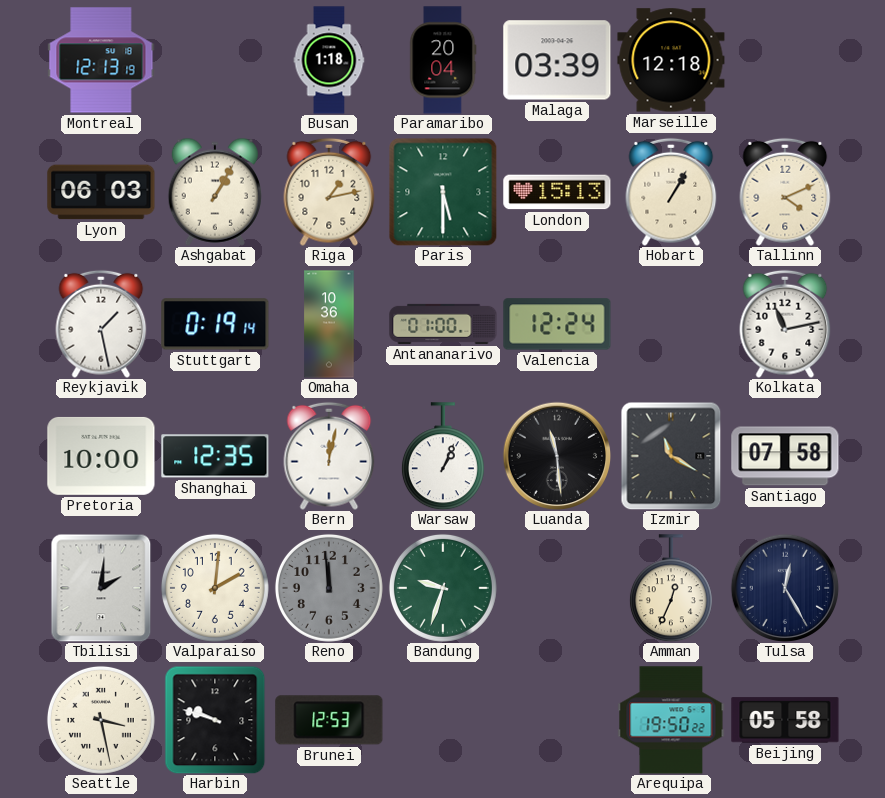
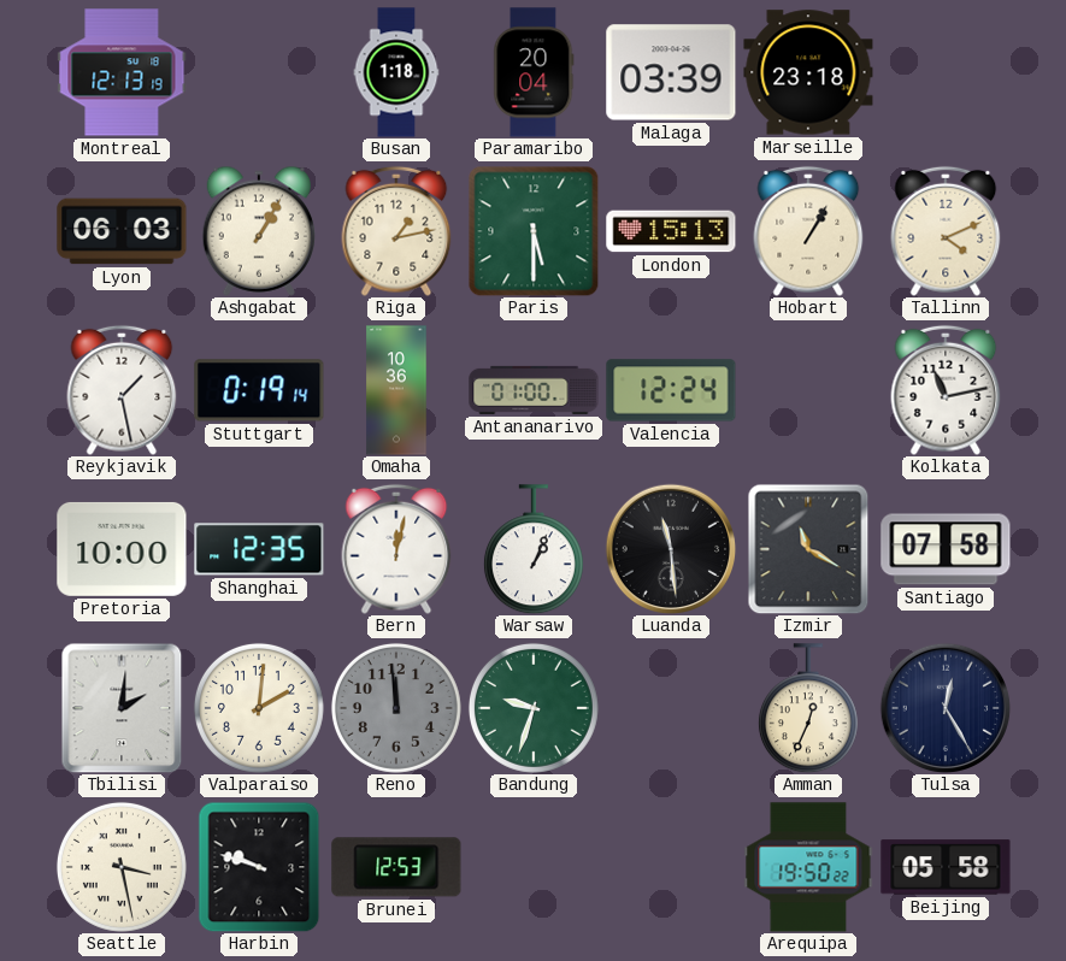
Marseille: 12:18 -> 23:18
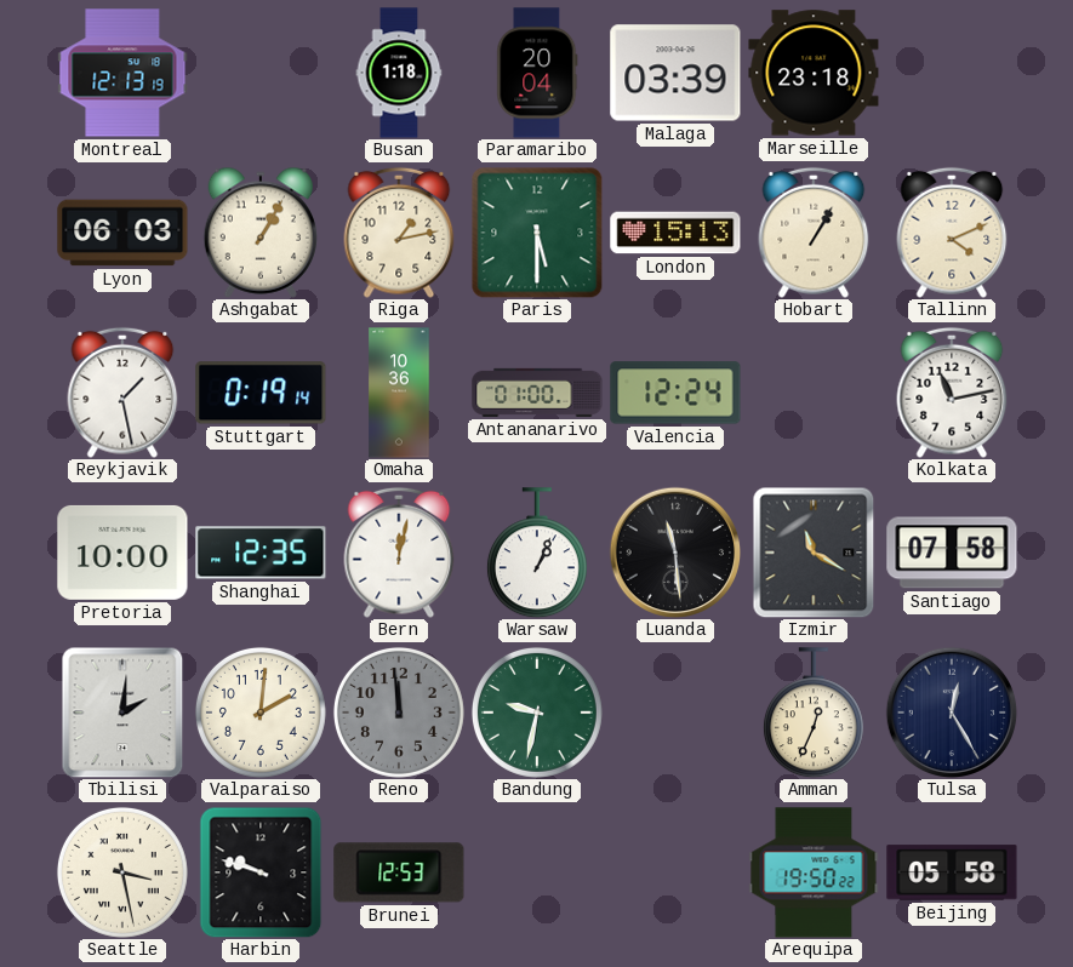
Bandung: 9:33 -> 9:32
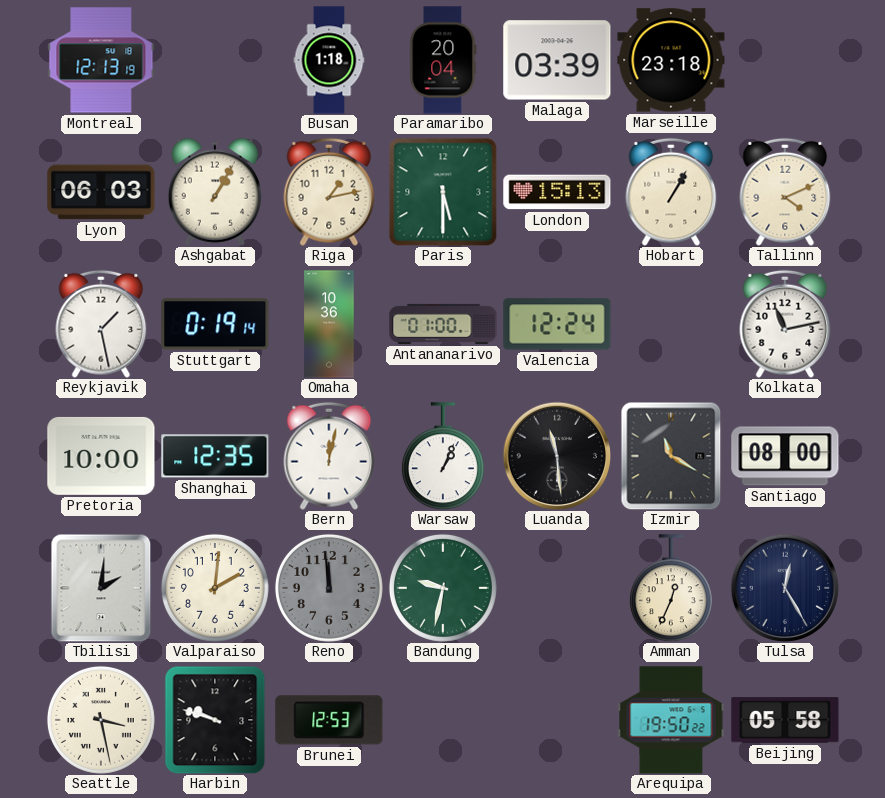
Santiago: 07:58 -> 08:00
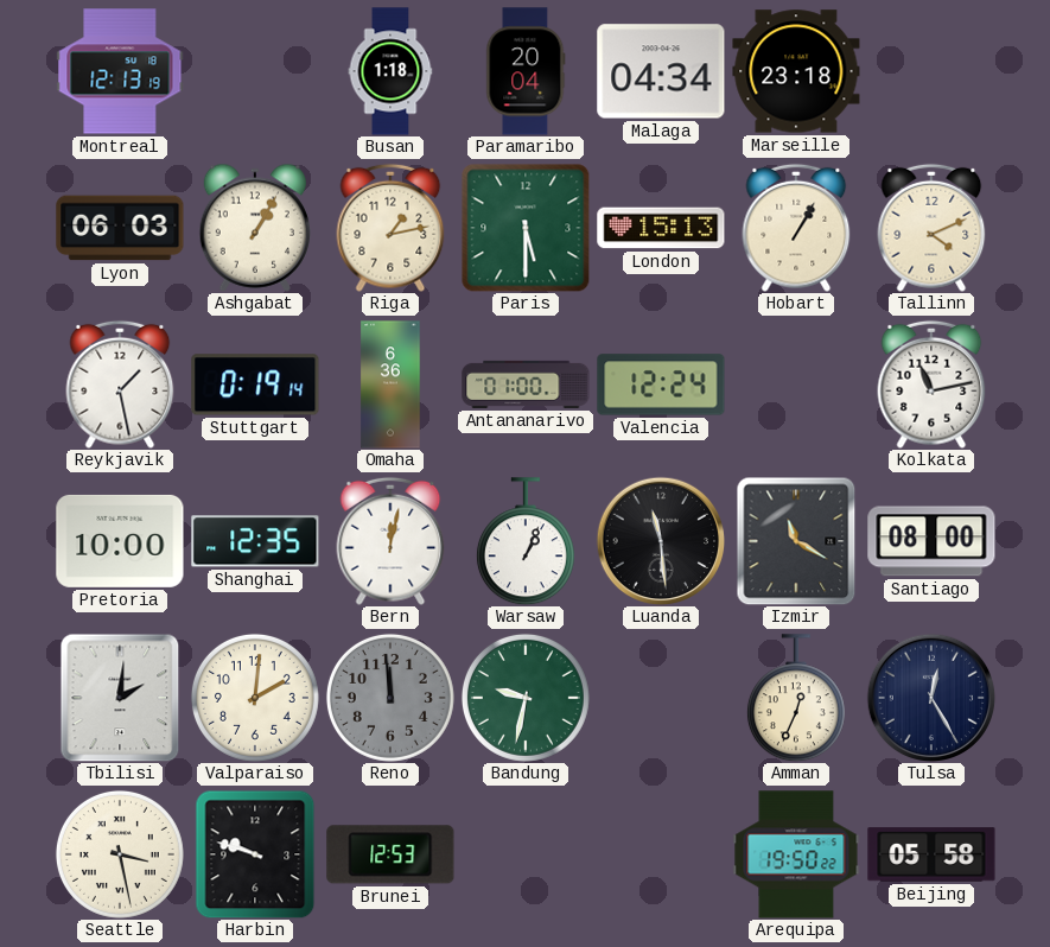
Malaga: 03:39 -> 04:34
Omaha: 10:36 -> 6:36
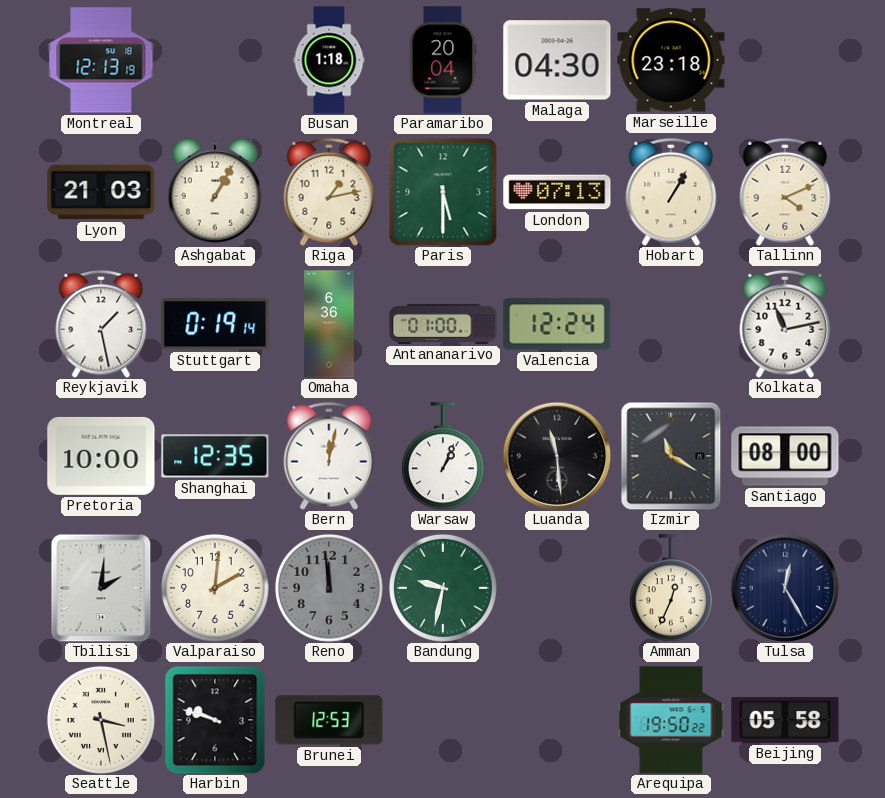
Malaga: 04:34 -> 04:30
Lyon: 06:03 -> 21:03
London: 15:13 -> 07:13
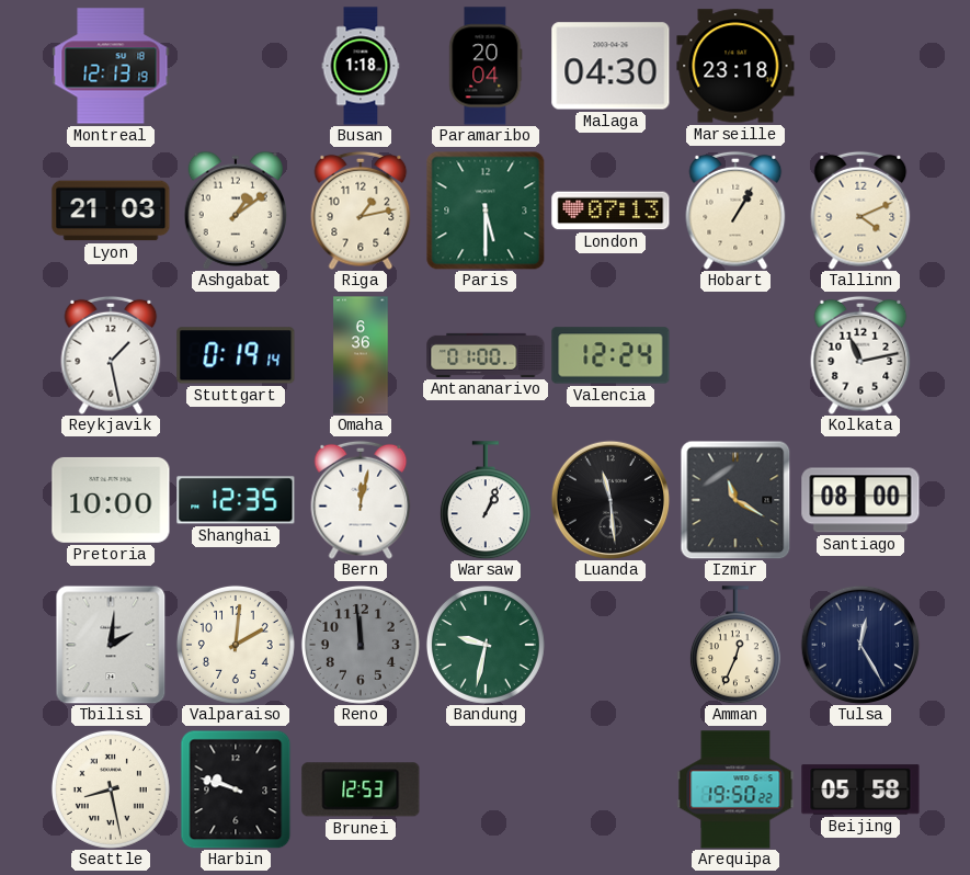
Ashgabat: 1:05 -> 1:09
Seattle: 3:28 -> 8:28
